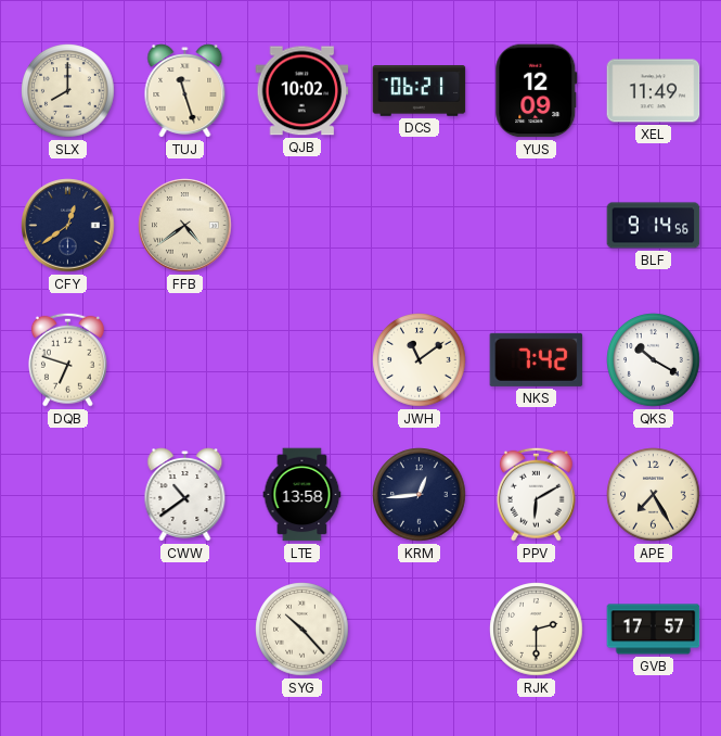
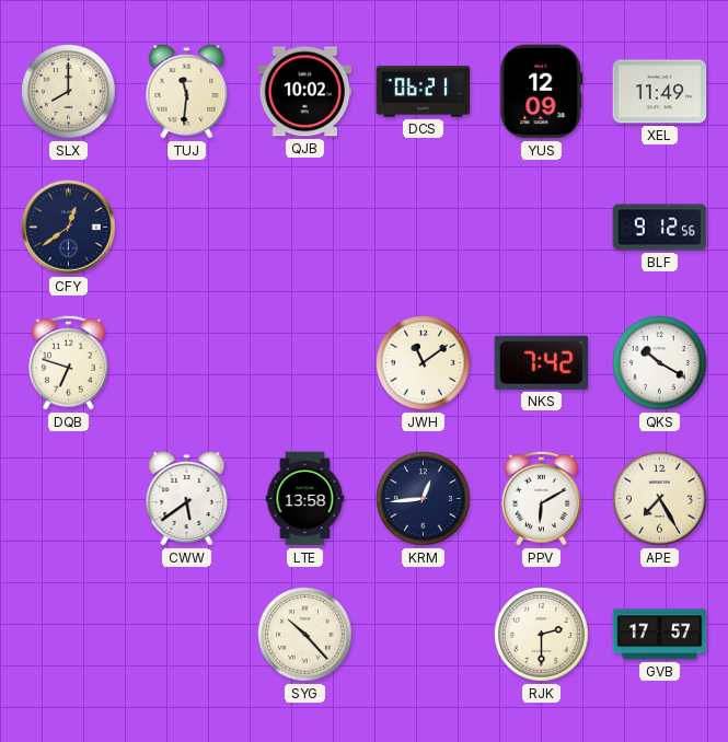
TUJ: 11:27 -> 11:31
FFB: 4:39 -> none
BLF: 9:14 -> 9:12
CWW: 10:39 -> 5:39
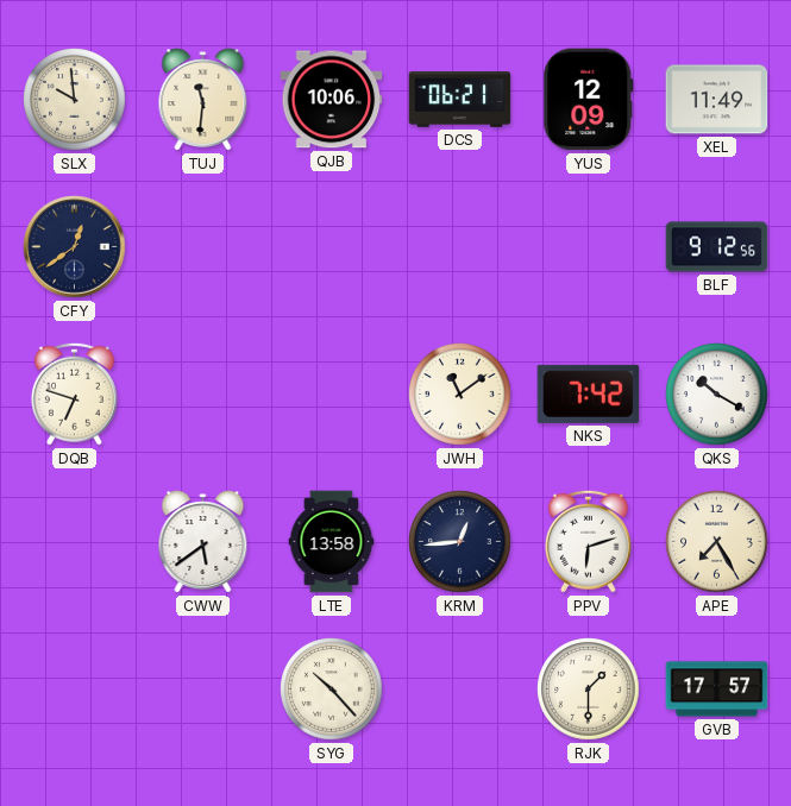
SLX: 8:00 -> 9:59
QJB: 10:02 -> 10:06
PPV: 6:10 -> 6:12
RJK: 2:30 -> 1:30
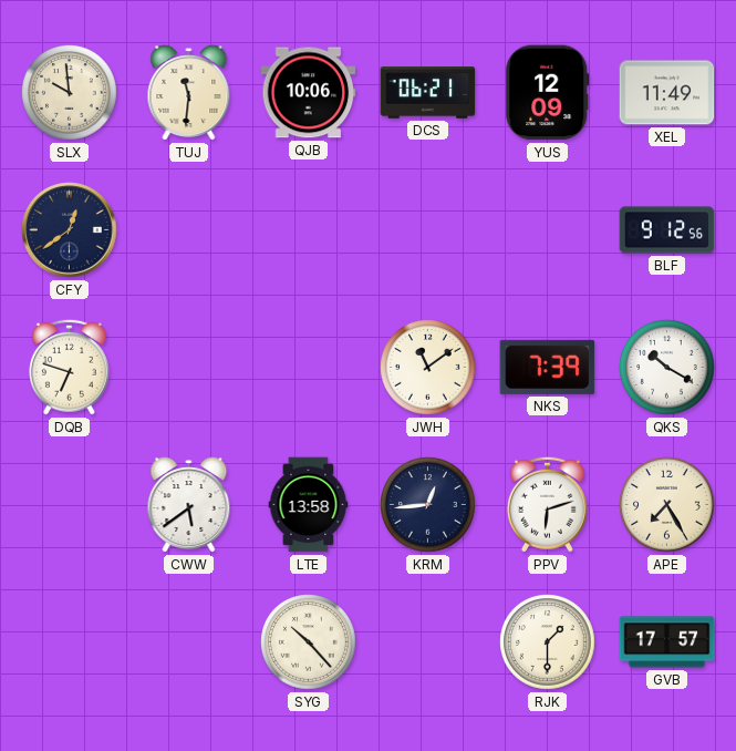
NKS: 7:42 -> 7:39
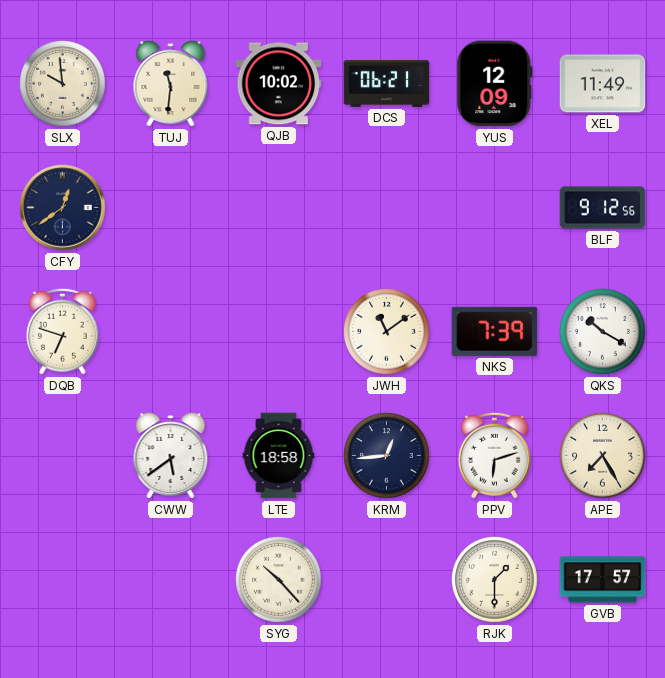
QJB: 10:06 -> 10:02
LTE: 13:58 -> 18:58
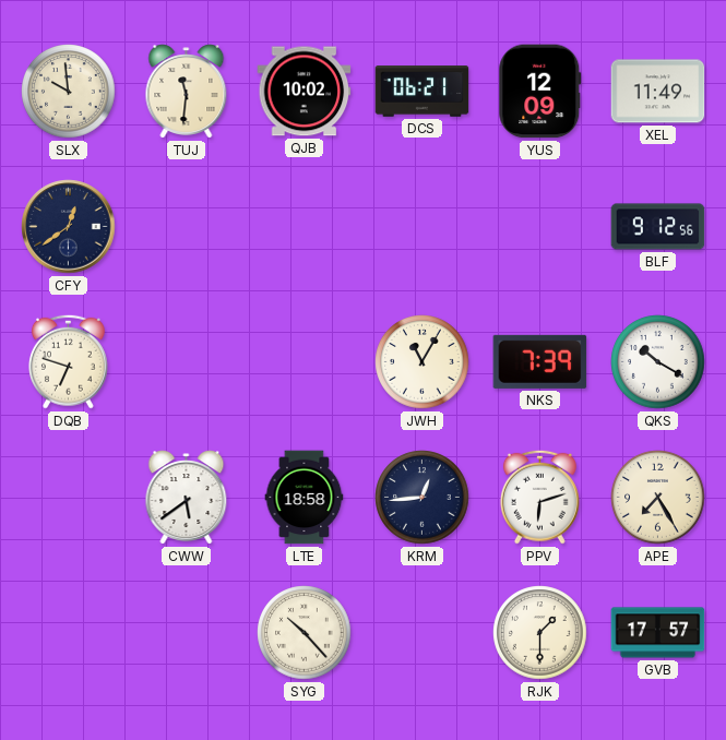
JWH: 11:09 -> 11:05
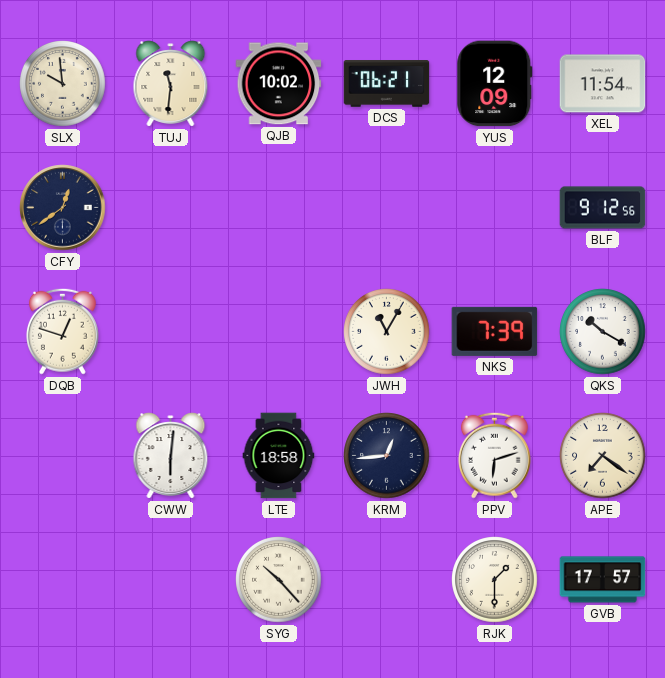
XEL: 11:49 -> 11:54
DQB: 6:48 -> 12:48
CWW: 5:39 -> 6:01
APE: 7:25 -> 7:21
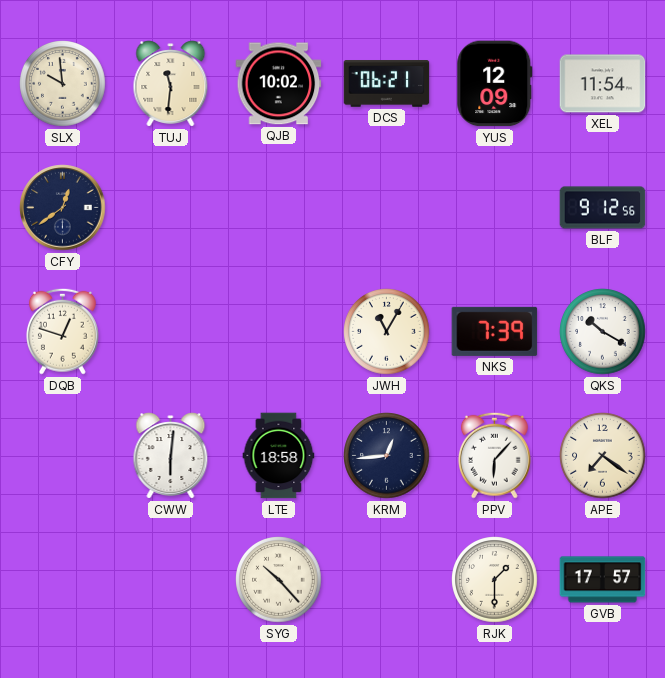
PPV: 6:12 -> 6:07
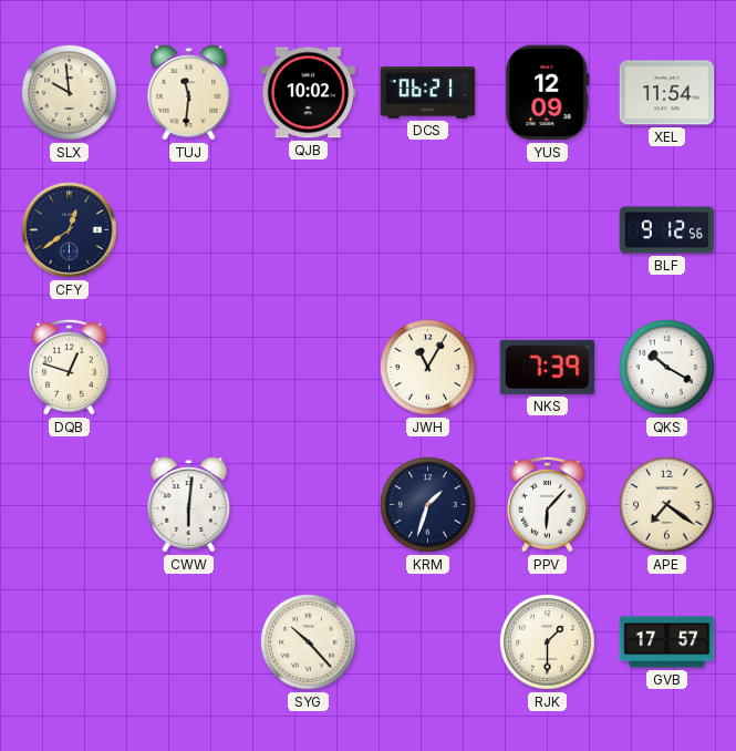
LTE: 18:58 -> none
KRM: 12:44 -> 1:33
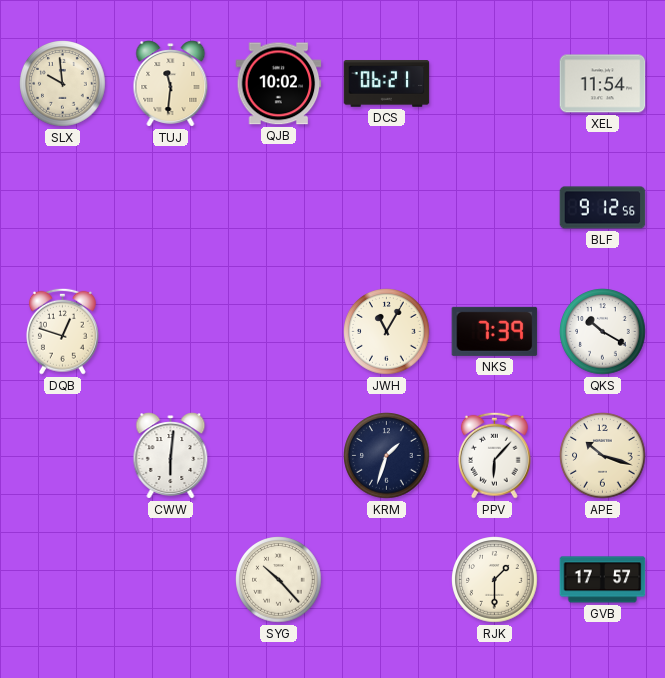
YUS: 12:09 -> none
CFY: 12:39 -> none
APE: 7:21 -> 10:18
